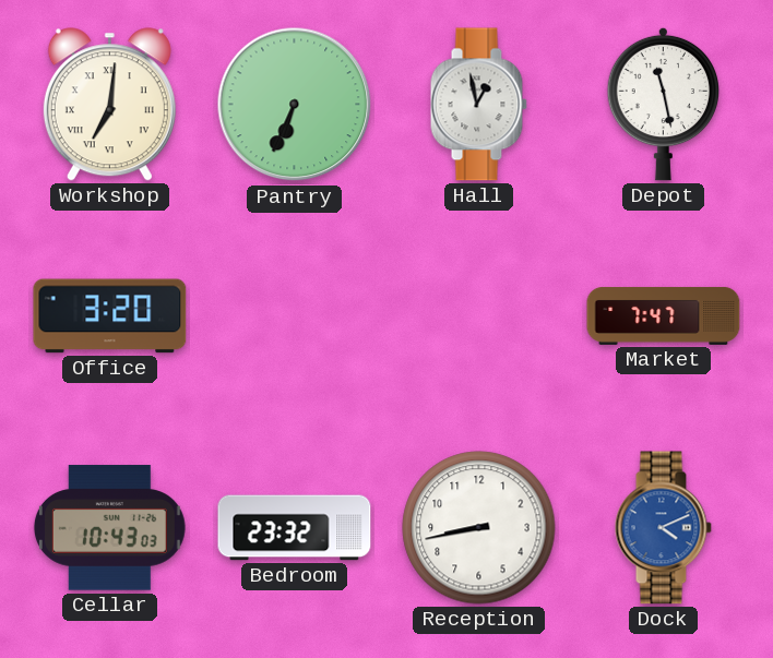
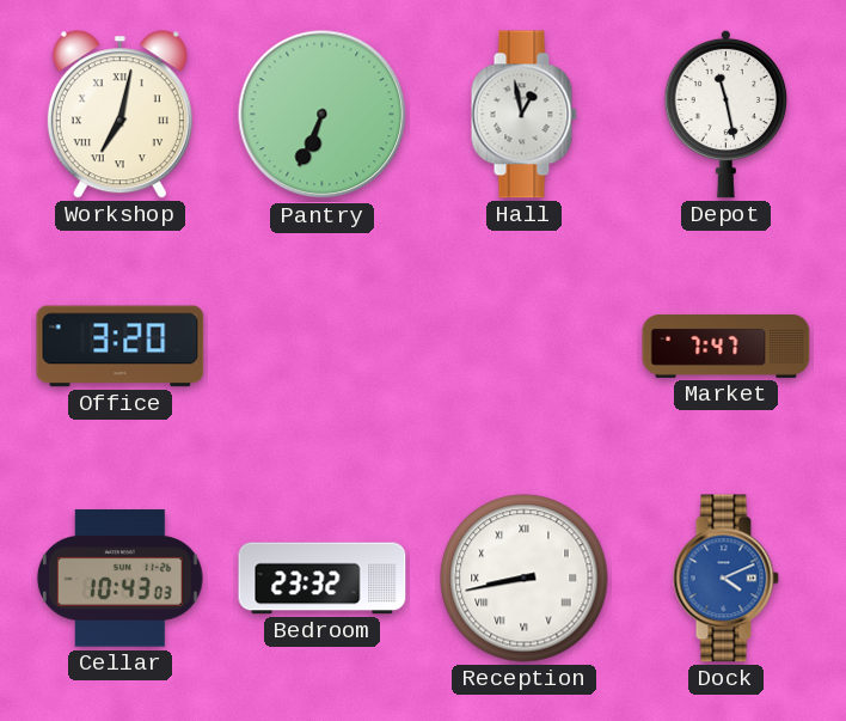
Workshop: 7:01 -> 7:02
Reception numerals: Arabic -> Roman
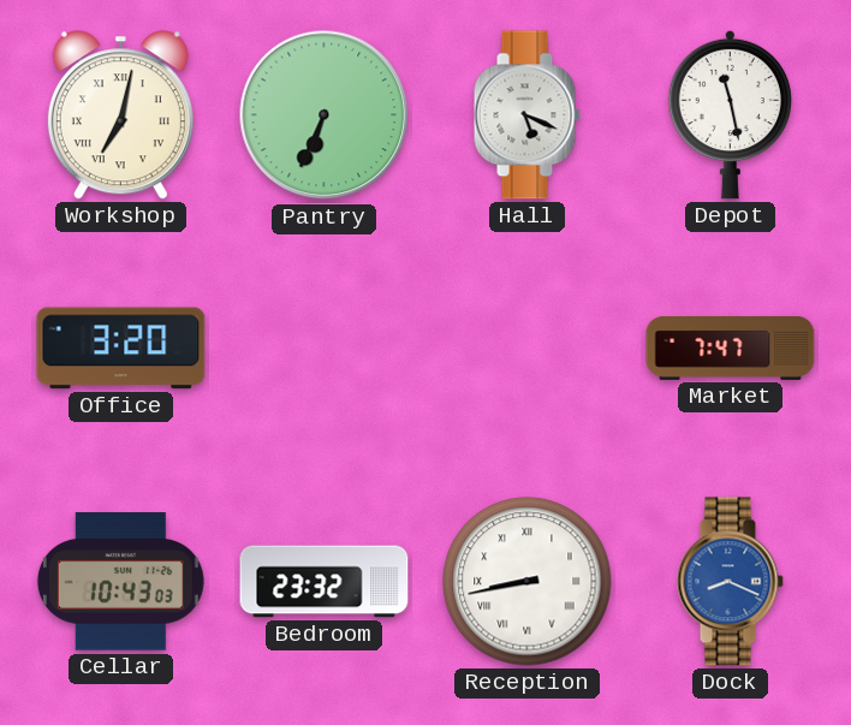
Hall: 12:58 -> 5:19
Dock: 4:11 -> 8:19
